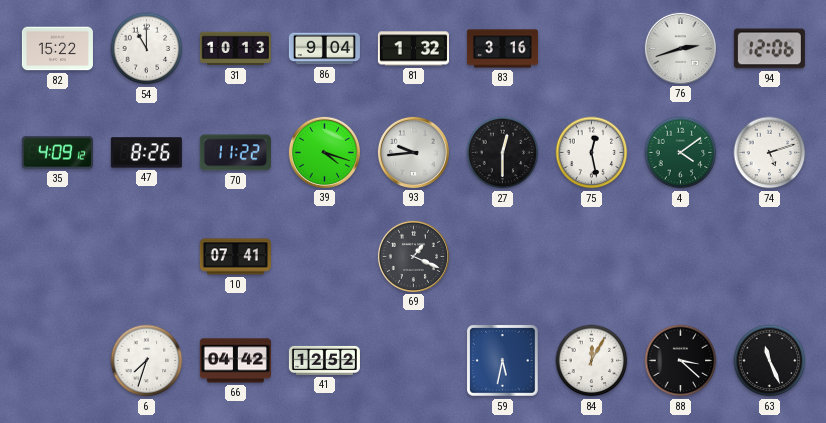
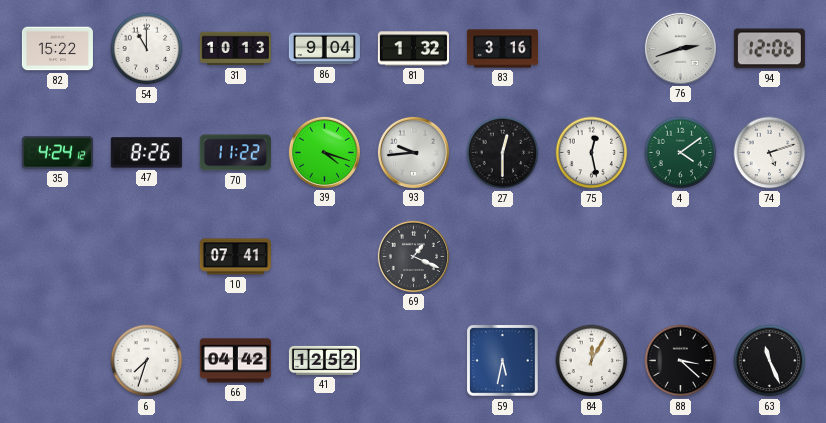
35: 4:09 -> 4:24
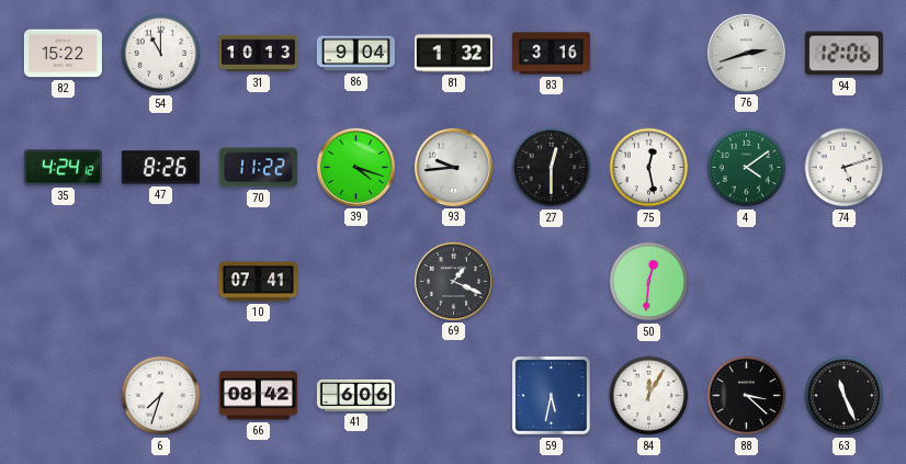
50: none -> 12:31
66: 04:42 -> 08:42
41: 12:52 -> 6:06
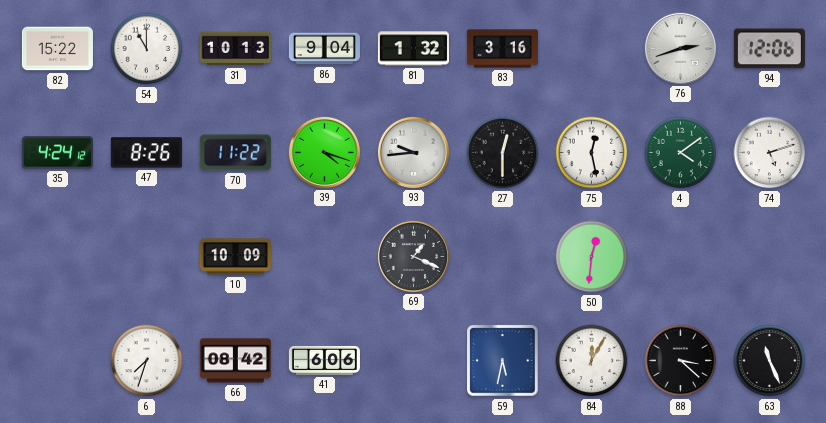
10: 07:41 -> 10:09
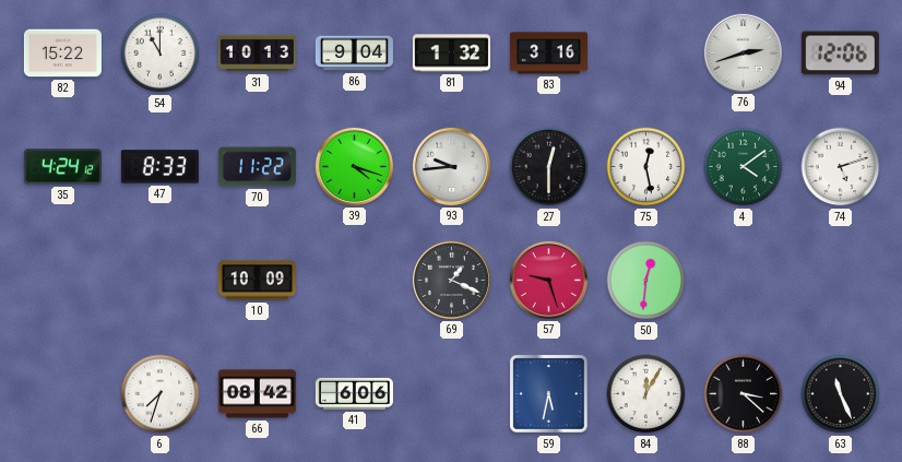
47: 8:26 -> 8:33
57: none -> 9:27
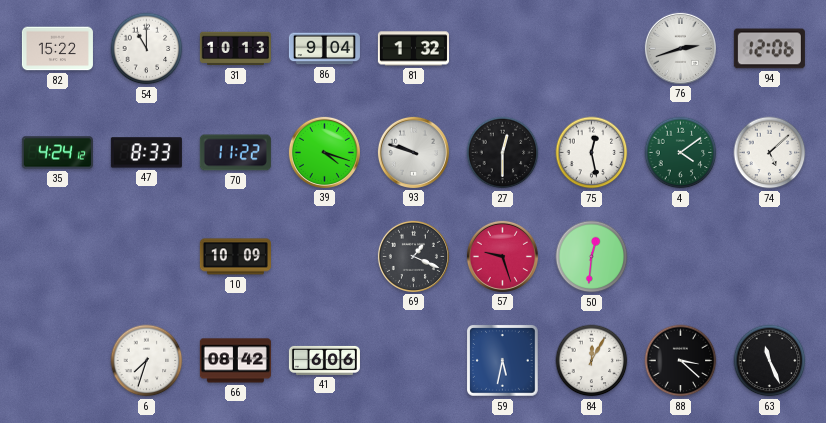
83: 3:16 -> none
93: 9:44 -> 9:48
74: 5:12 -> 5:08
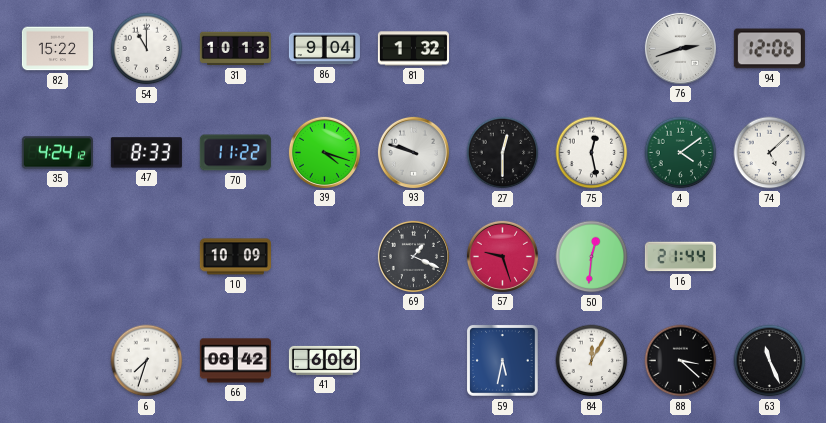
16: none -> 21:44
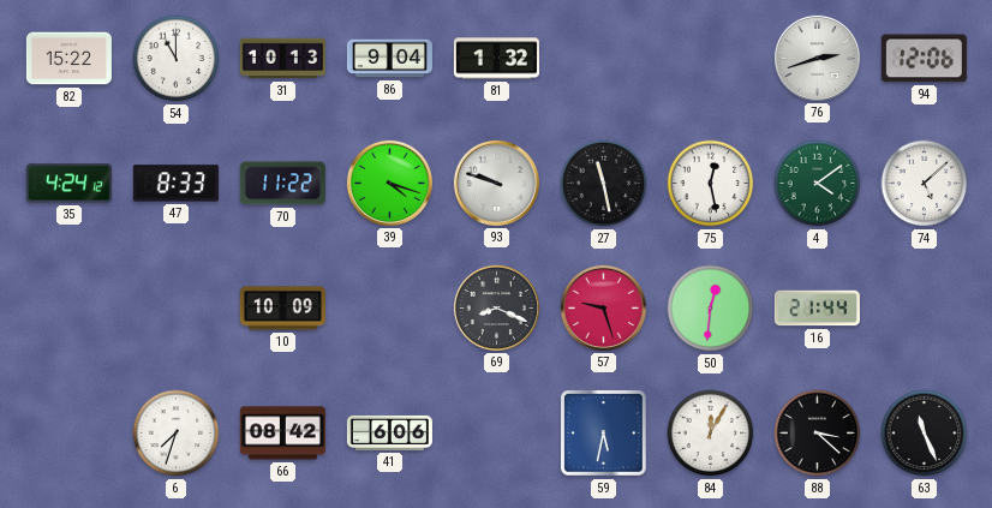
27: 12:30 -> 11:28
69: 1:19 -> 8:19
